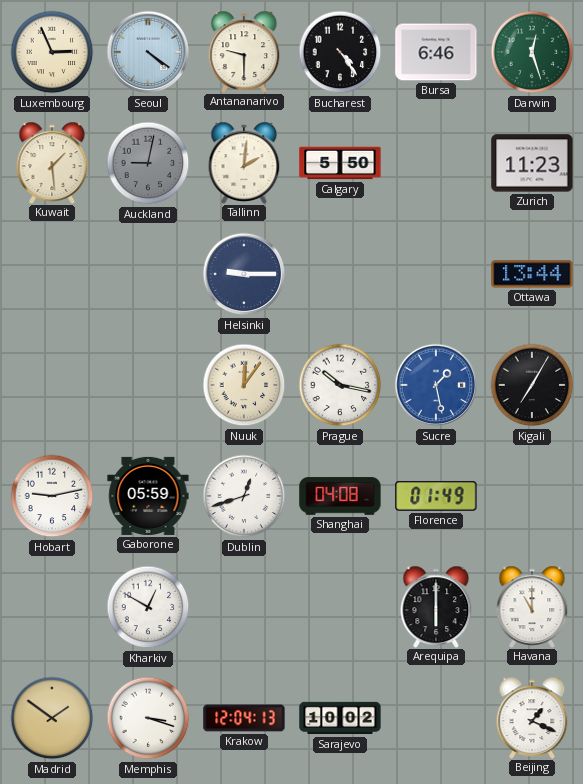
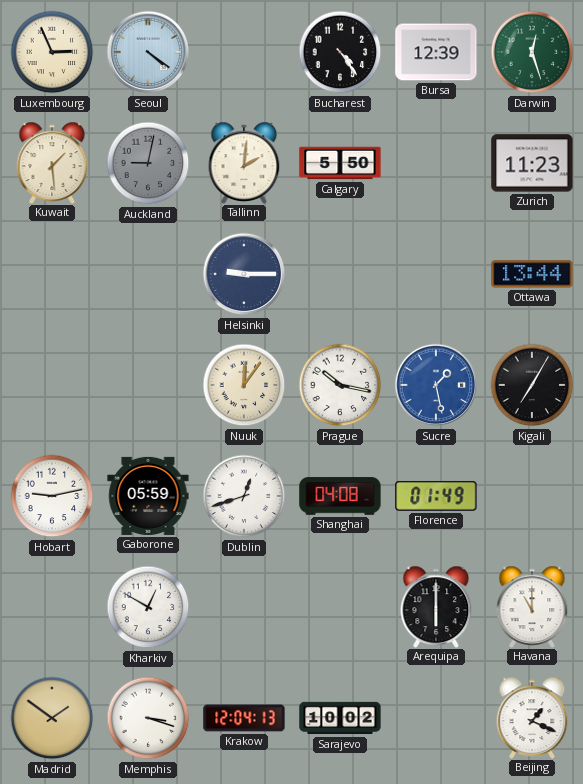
Antananarivo: 9:30 -> none
Bursa: 6:46 -> 12:39
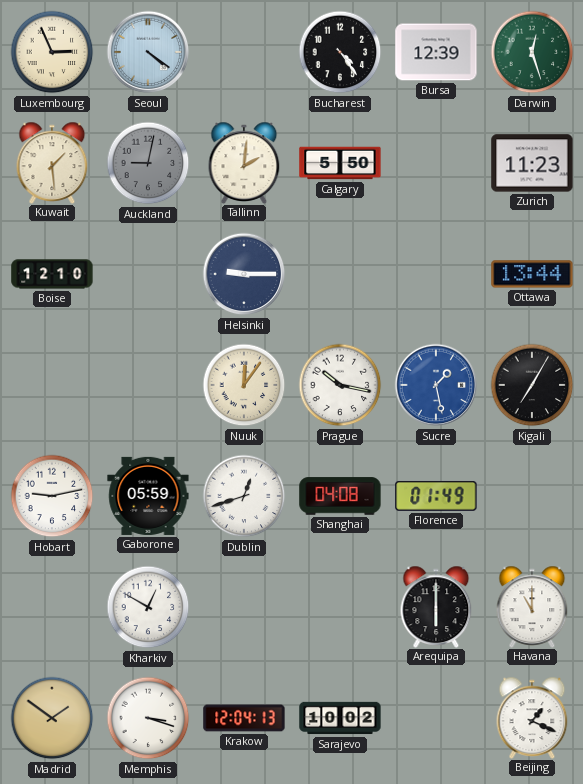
Boise: none -> 12:10
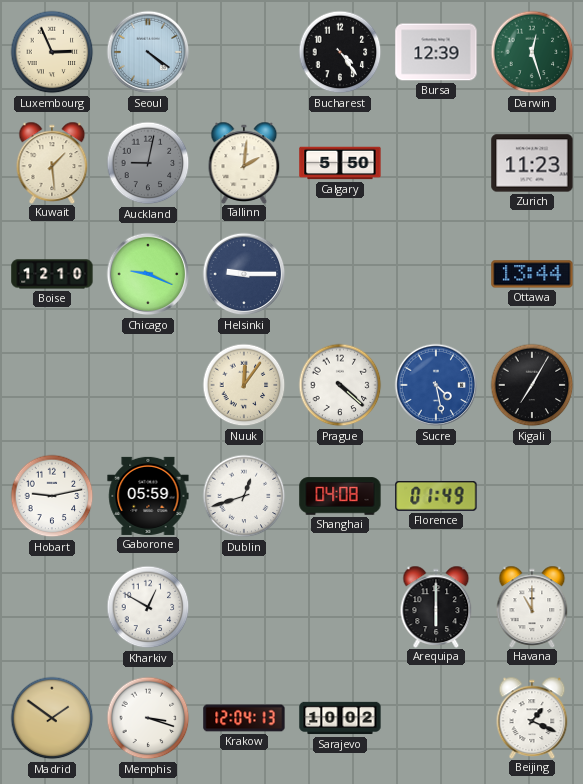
Chicago: none -> 9:19
Prague: 10:17 -> 4:22
Sucre: 1:28 -> 4:28
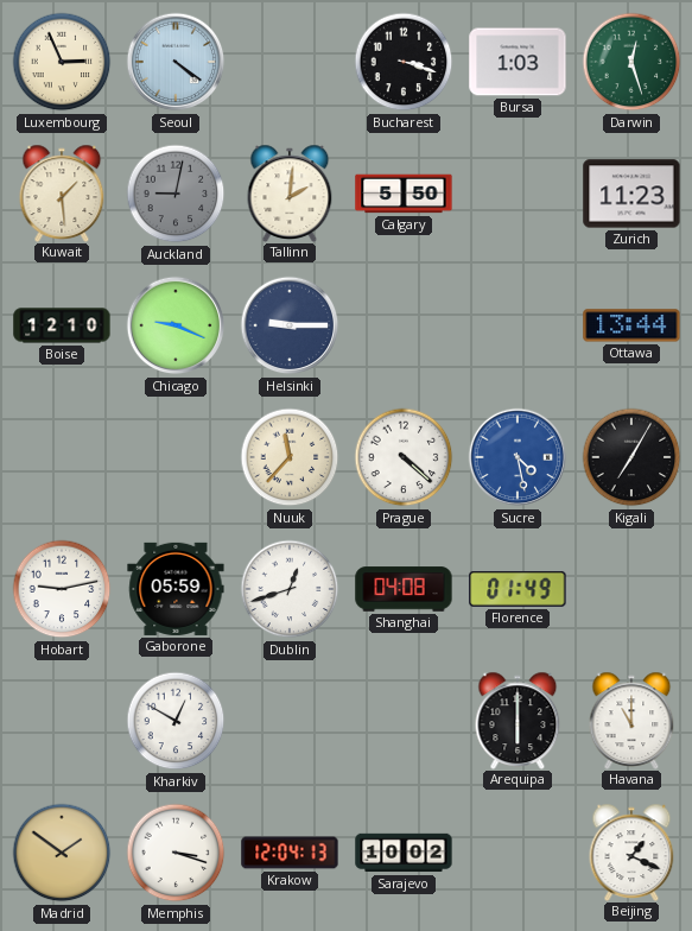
Bucharest: 4:24 -> 3:18
Bursa: 12:39 -> 1:03
Nuuk: 12:06 -> 11:37
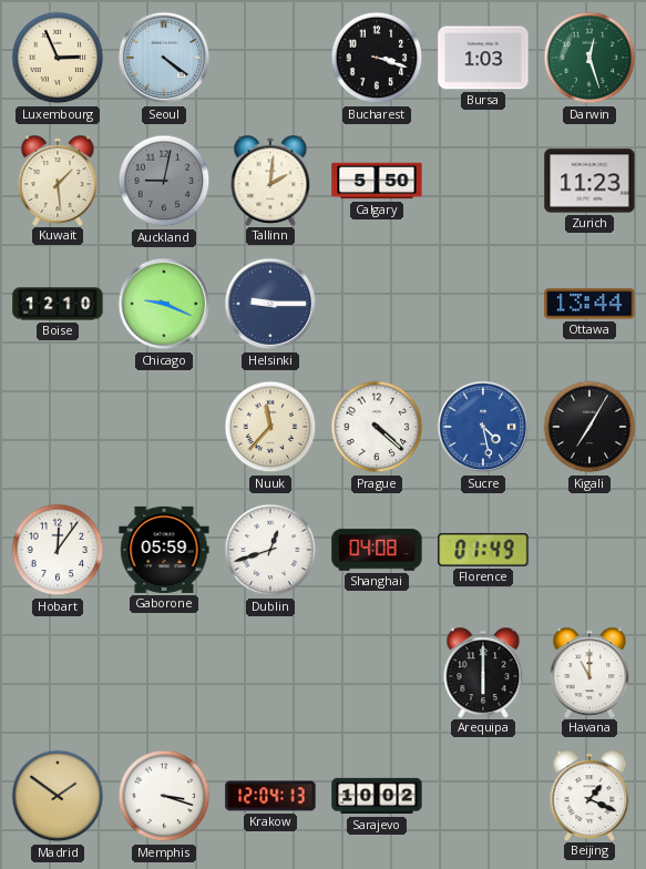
Hobart: 9:13 -> 12:06
Kharkiv: 12:50 -> none
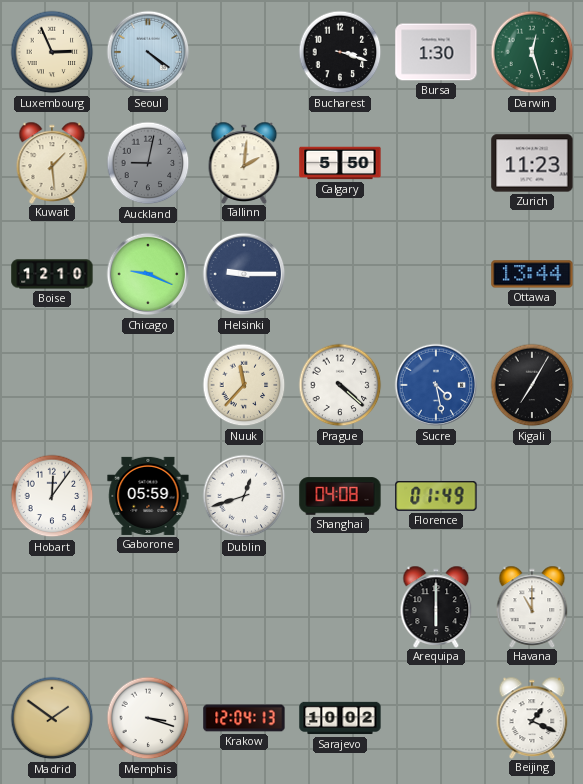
Bursa: 1:03 -> 1:30
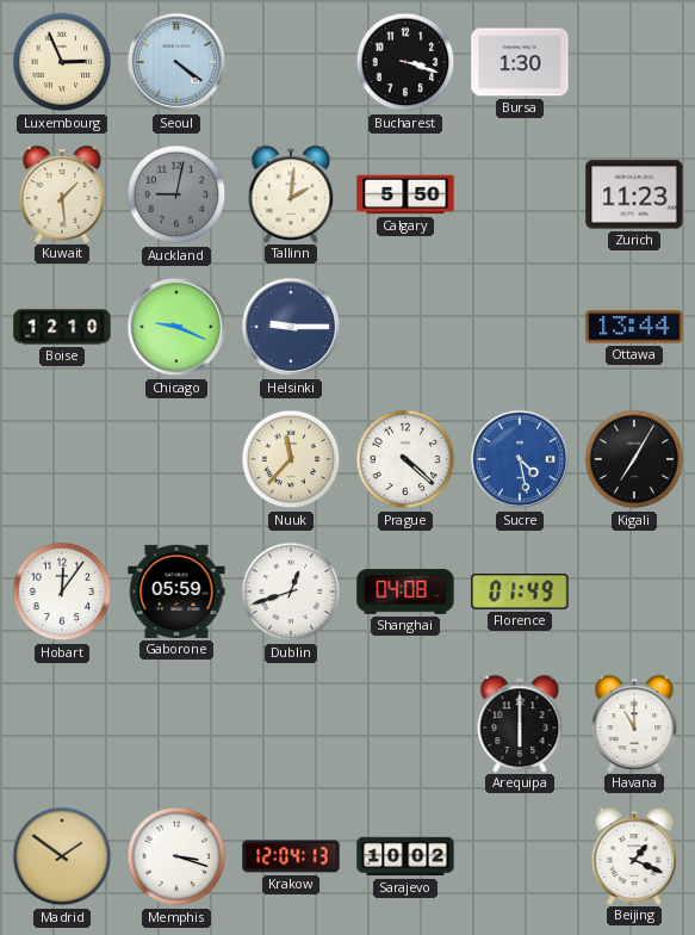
Darwin: 12:27 -> none
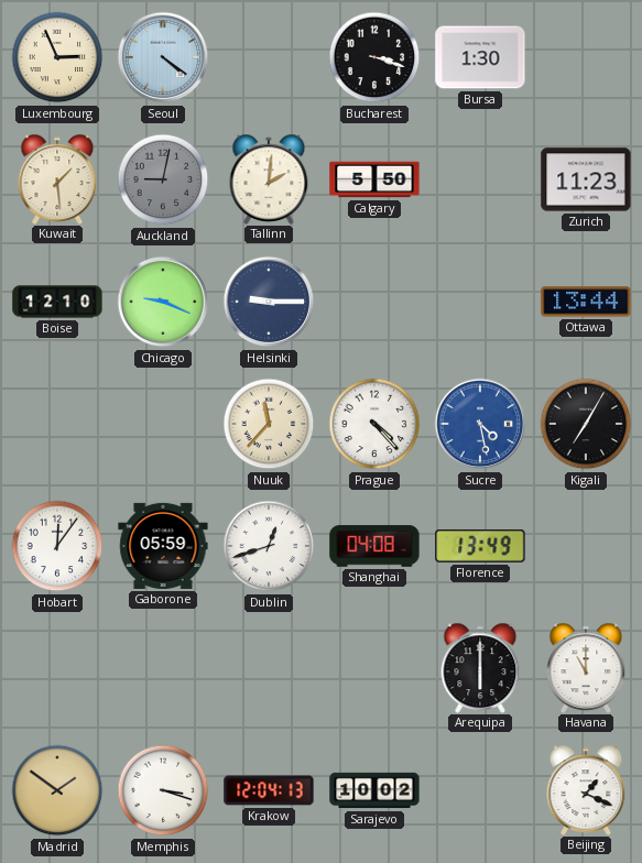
Prague: 4:22 -> 4:23
Florence: 01:49 -> 13:49
